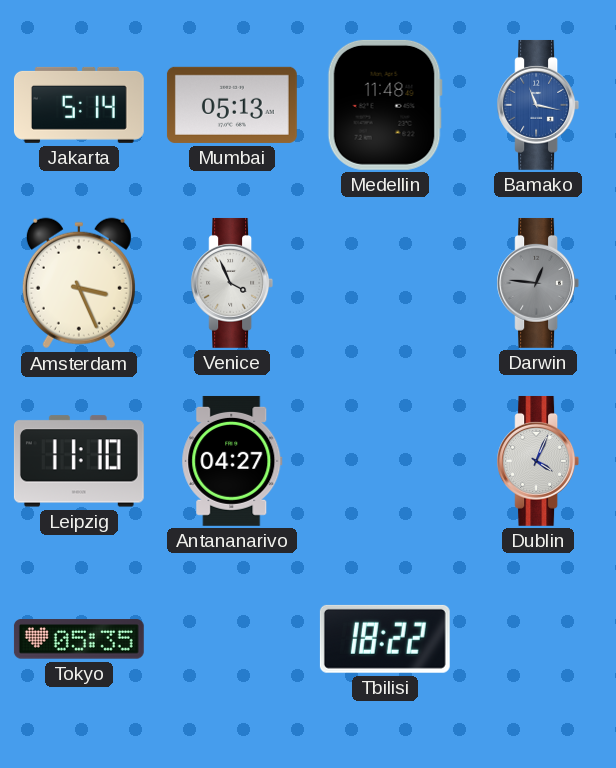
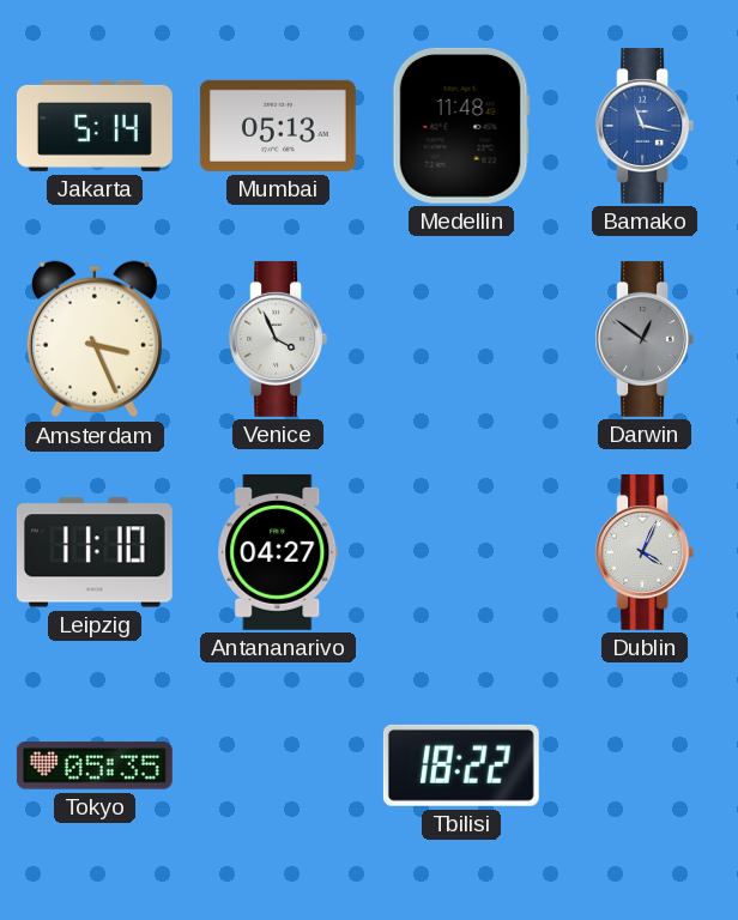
Darwin: 12:46 -> 12:51
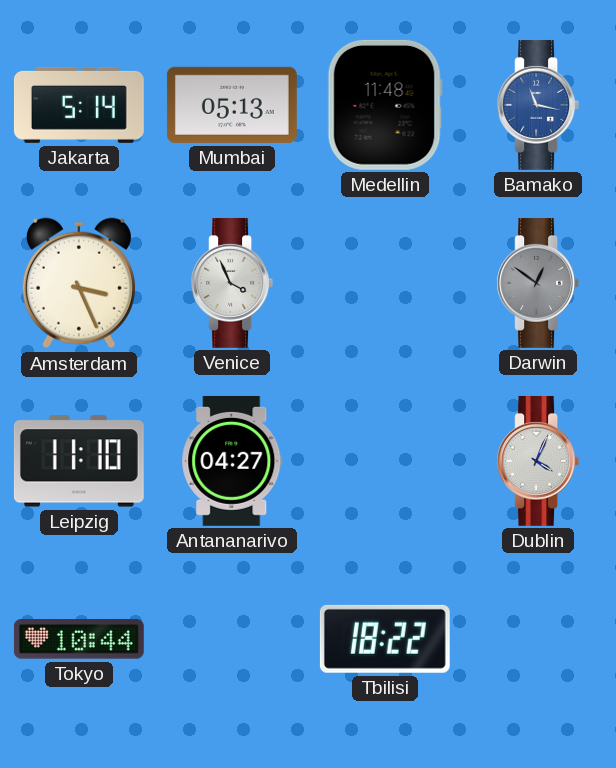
Tokyo: 05:35 -> 10:44
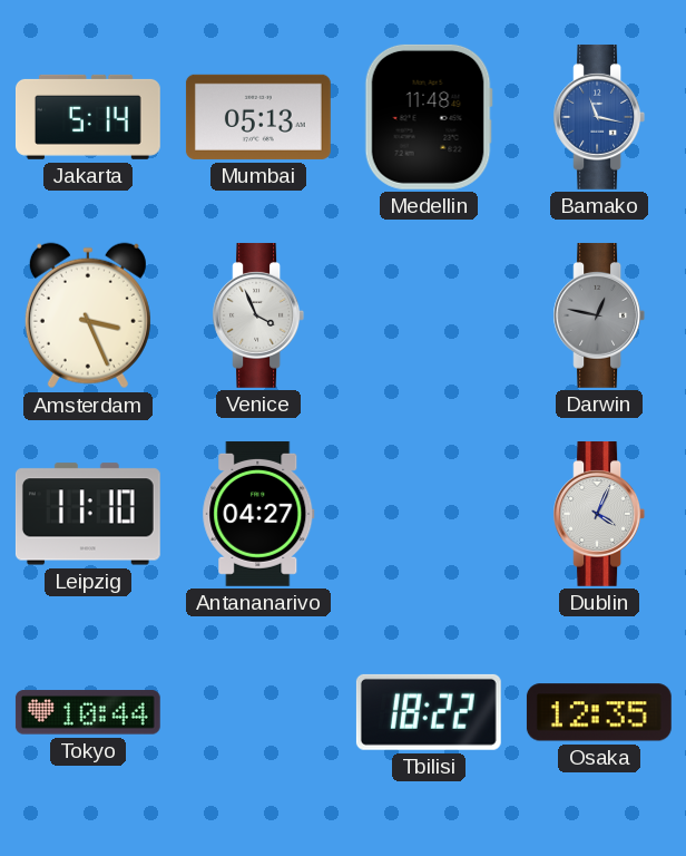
Darwin: 12:51 -> 12:47
Osaka: none -> 12:35
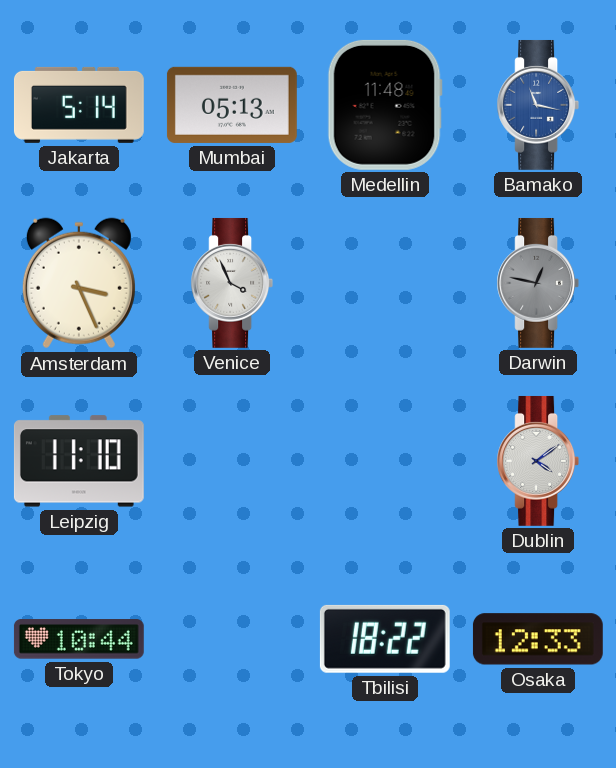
Antananarivo: 04:27 -> none
Dublin: 4:04 -> 4:09
Osaka: 12:35 -> 12:33
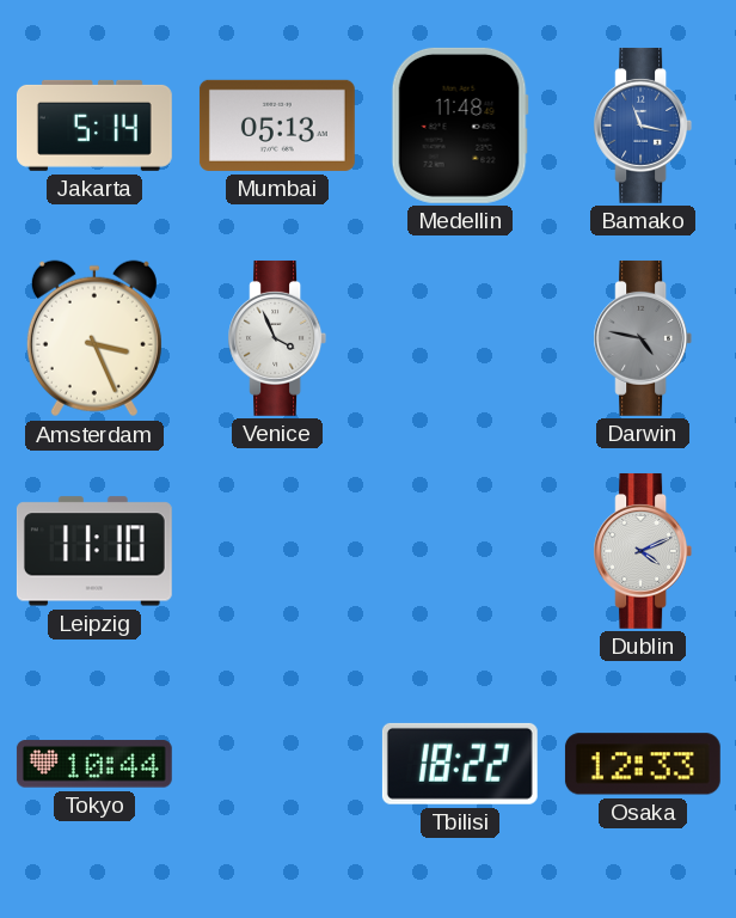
Darwin: 12:47 -> 4:47
Dublin: 4:09 -> 4:11
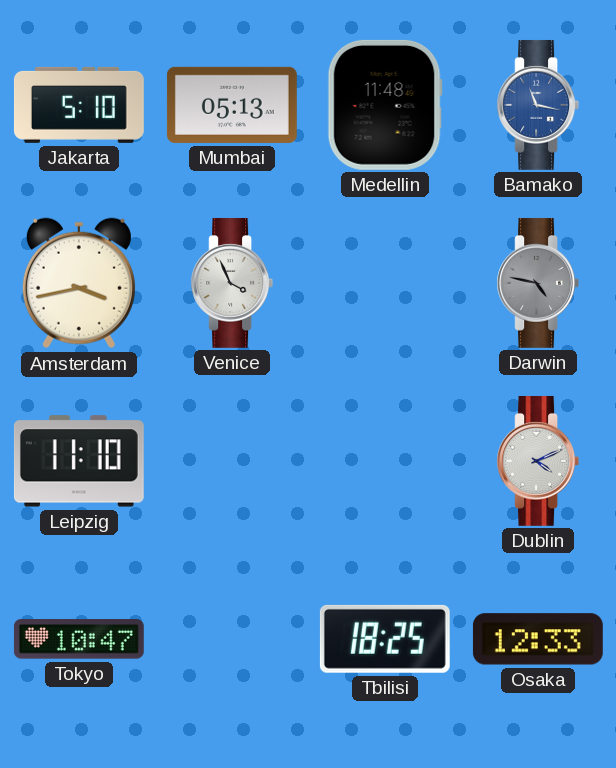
Jakarta: 5:14 -> 5:10
Amsterdam: 3:26 -> 3:43
Tokyo: 10:44 -> 10:47
Tbilisi: 18:22 -> 18:25
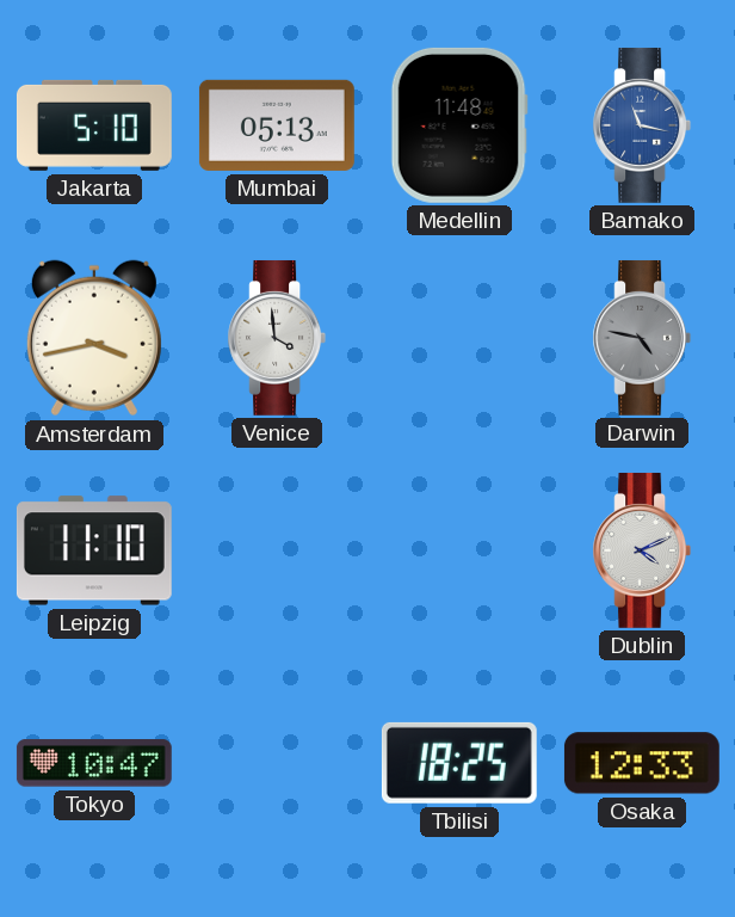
Venice: 3:56 -> 3:59
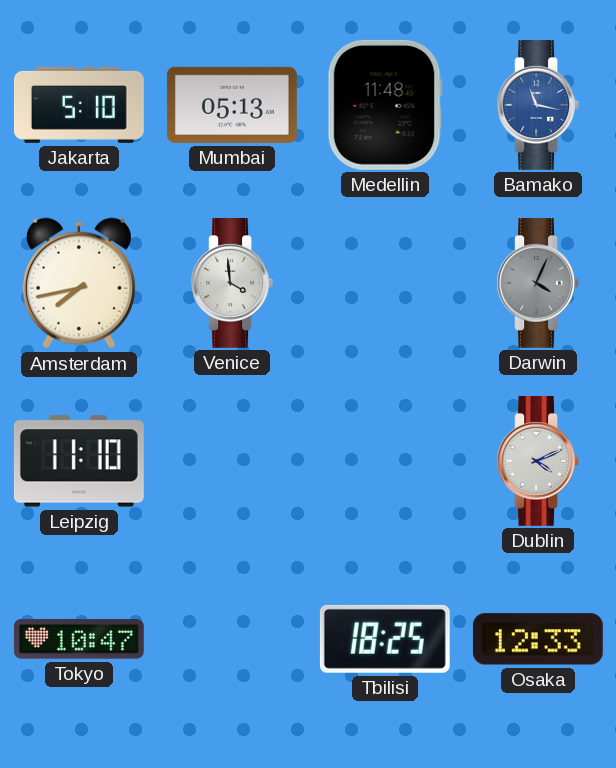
Amsterdam: 3:43 -> 7:43
Darwin: 4:47 -> 4:04
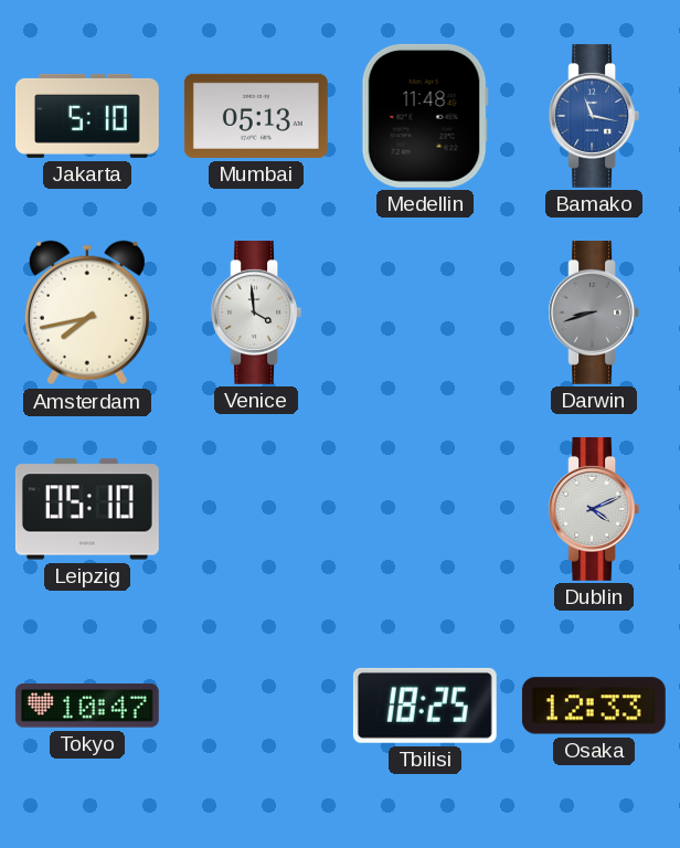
Darwin: 4:04 -> 8:42
Leipzig: 11:10 -> 05:10
